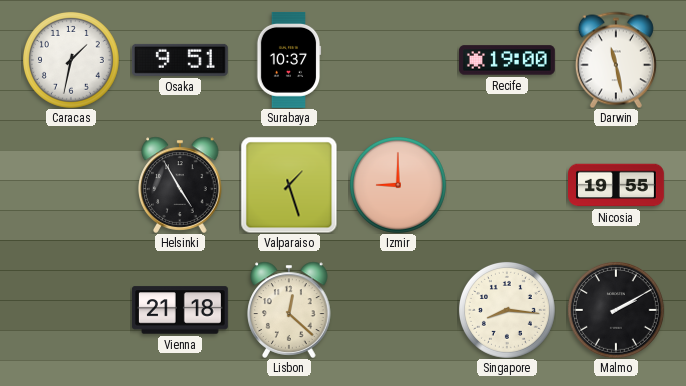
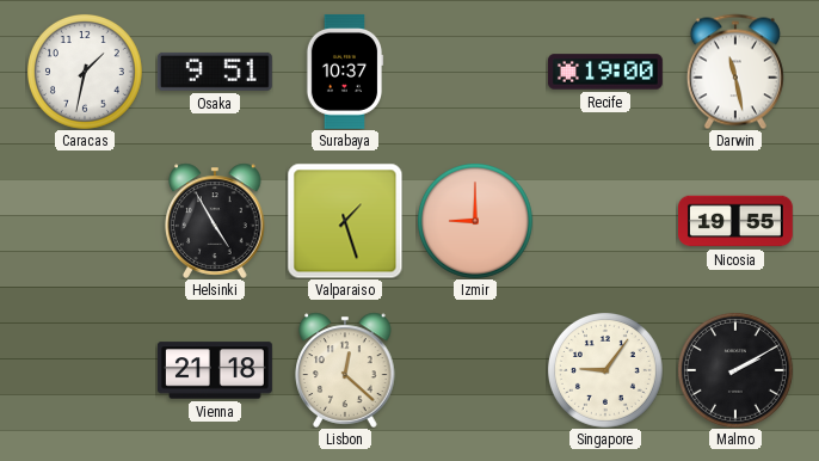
Singapore: 8:16 -> 9:06
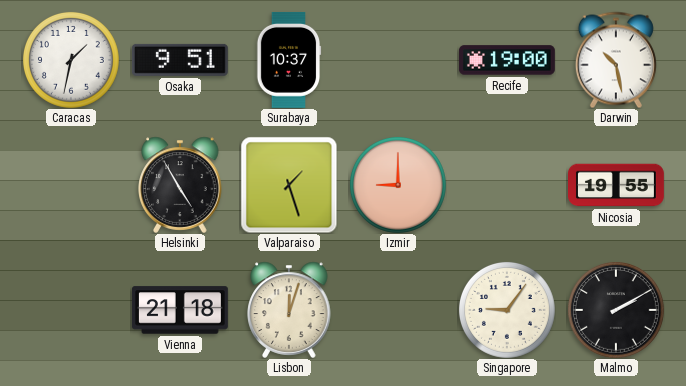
Darwin: 11:28 -> 10:28
Lisbon: 12:22 -> 12:03
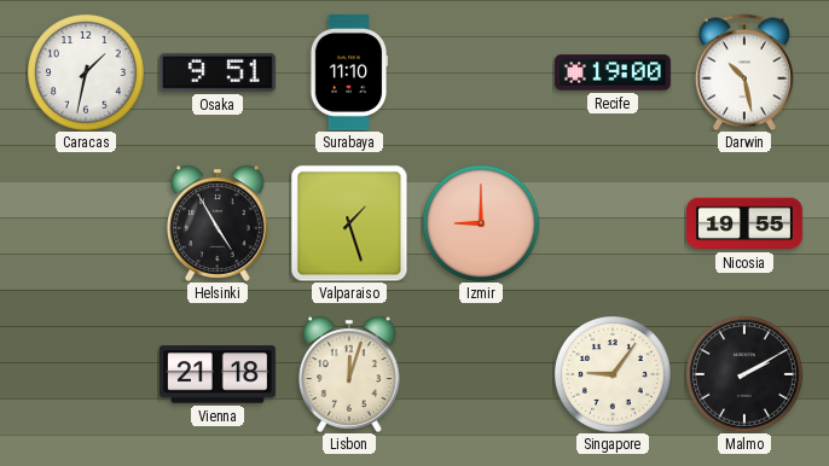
Surabaya: 10:37 -> 11:10
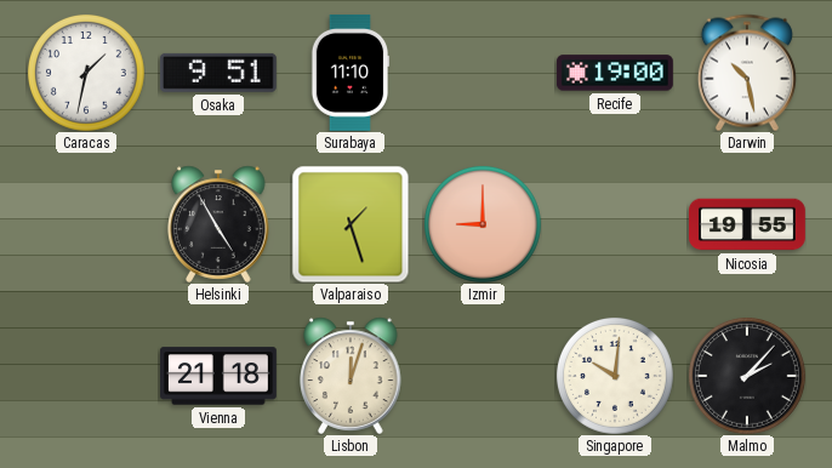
Singapore: 9:06 -> 10:01
Malmo: 2:10 -> 2:07
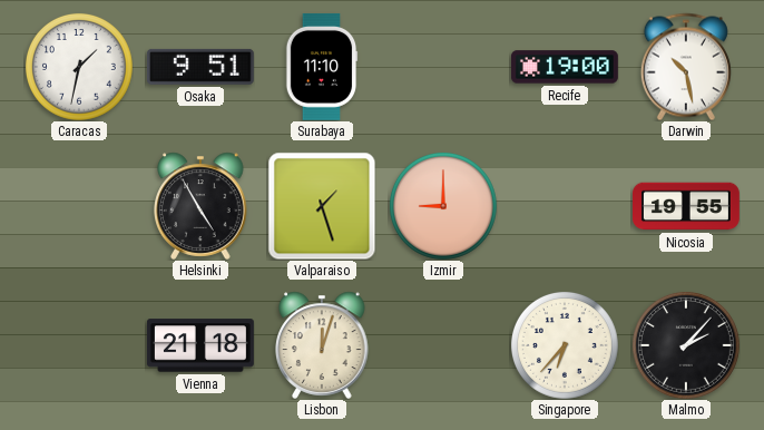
Singapore: 10:01 -> 6:37
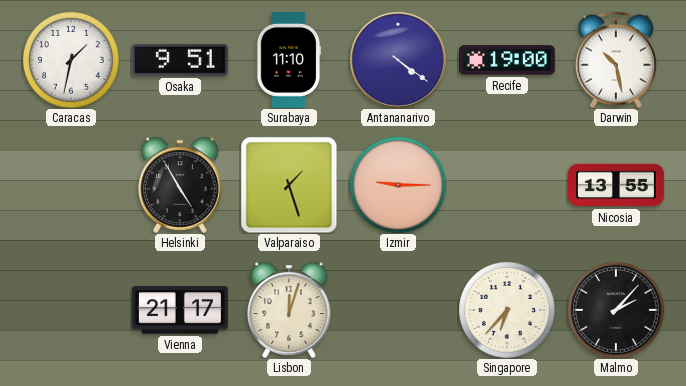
Antananarivo: none -> 4:21
Izmir: 9:00 -> 9:15
Nicosia: 19:55 -> 13:55
Vienna: 21:18 -> 21:17
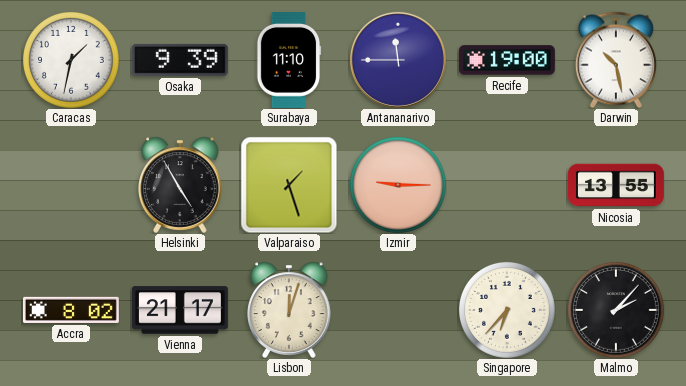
Osaka: 9:51 -> 9:39
Antananarivo: 4:21 -> 11:45
Accra: none -> 8:02
